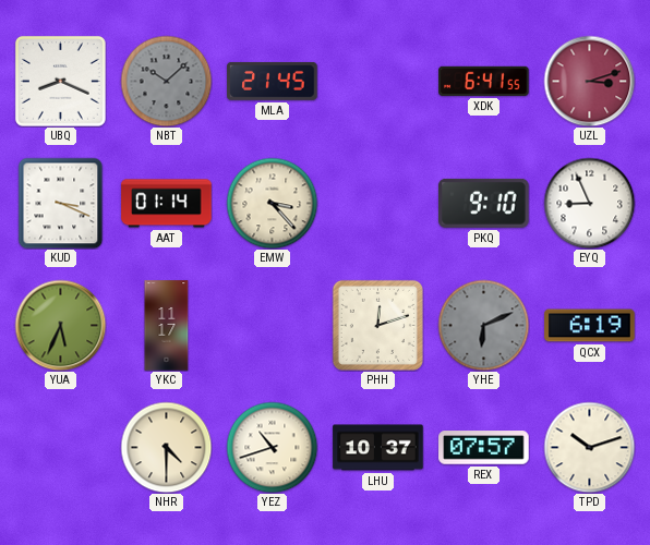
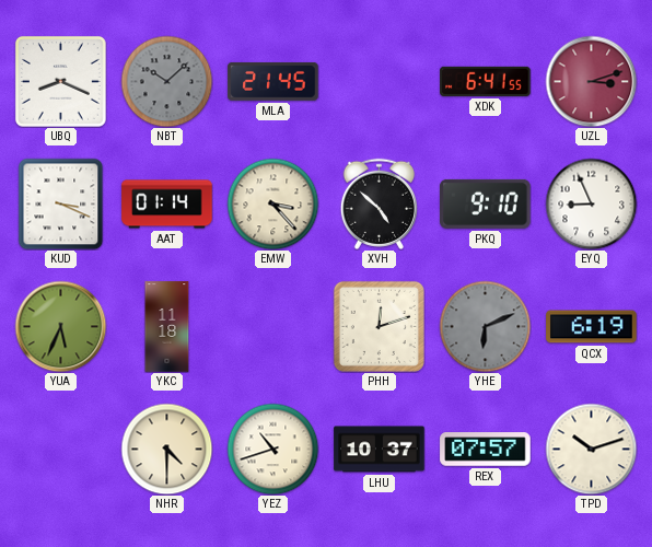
XVH: none -> 4:52
YKC: 11:17 -> 11:18
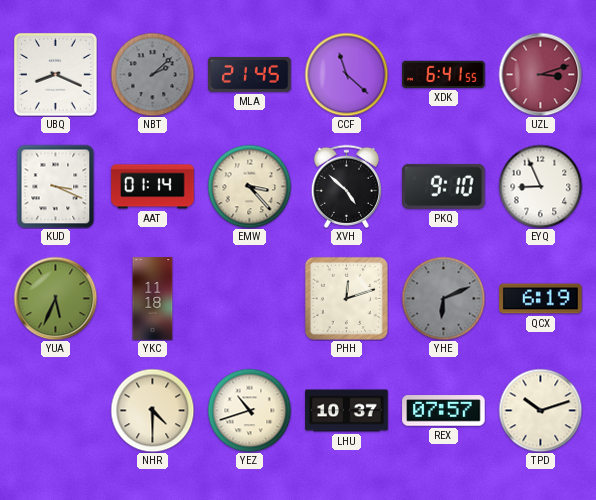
NBT: 10:08 -> 2:08
CCF: none -> 11:22
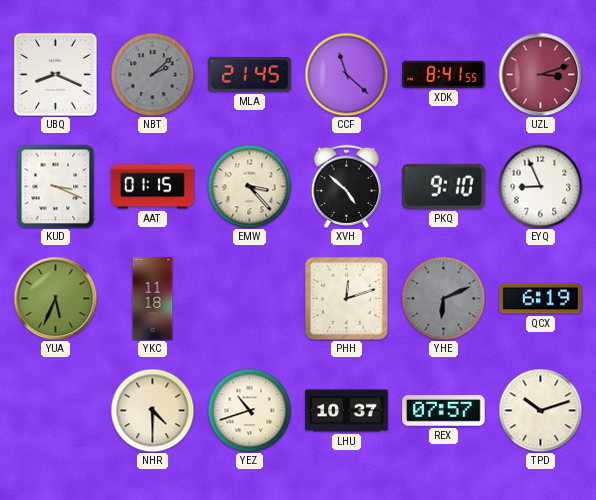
XDK: 6:41 -> 8:41
AAT: 01:14 -> 01:15
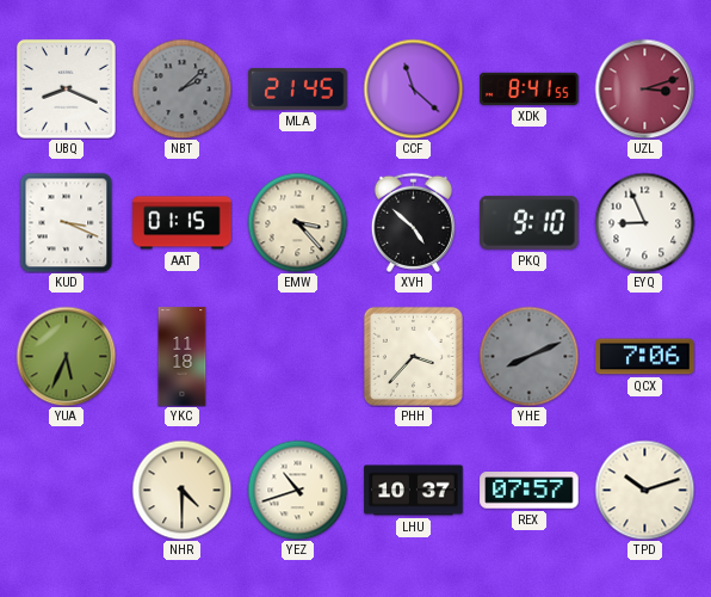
PHH: 12:12 -> 3:37
YHE: 6:11 -> 8:11
QCX: 6:19 -> 7:06
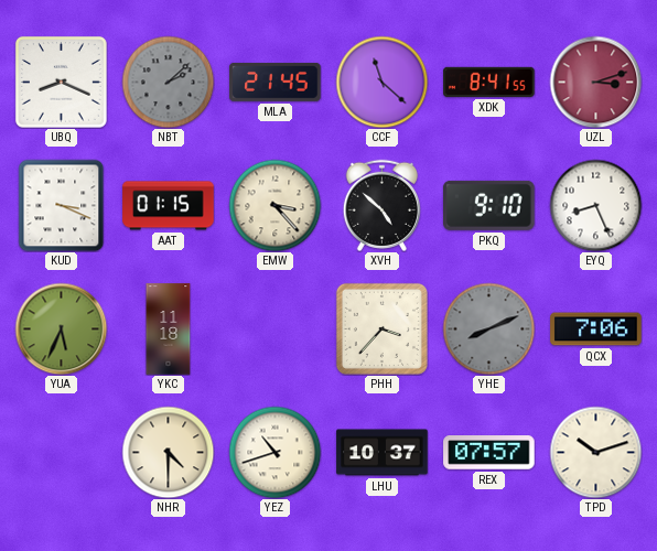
EYQ: 8:56 -> 8:26
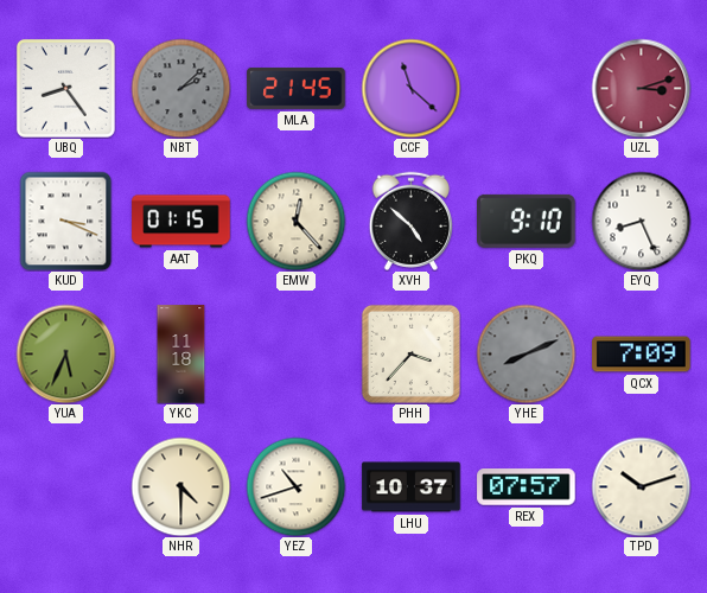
UBQ: 8:19 -> 8:24
XDK: 8:41 -> none
EMW: 3:23 -> 12:23
QCX: 7:06 -> 7:09
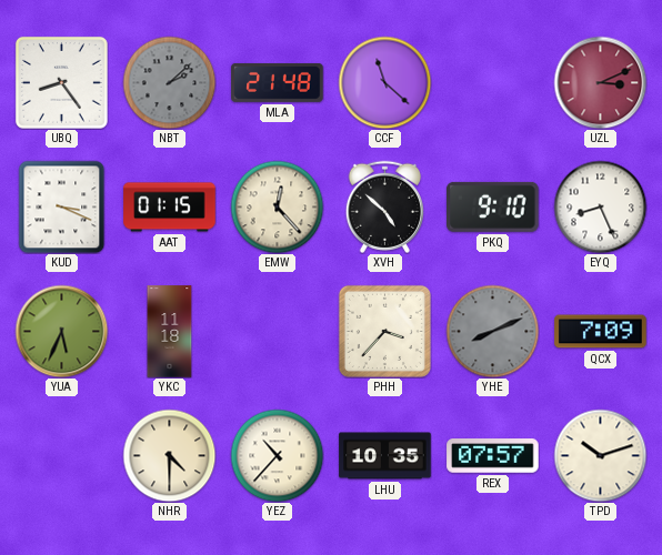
MLA: 21:45 -> 21:48
UZL: 3:12 -> 3:11
YEZ: 10:42 -> 10:37
LHU: 10:37 -> 10:35
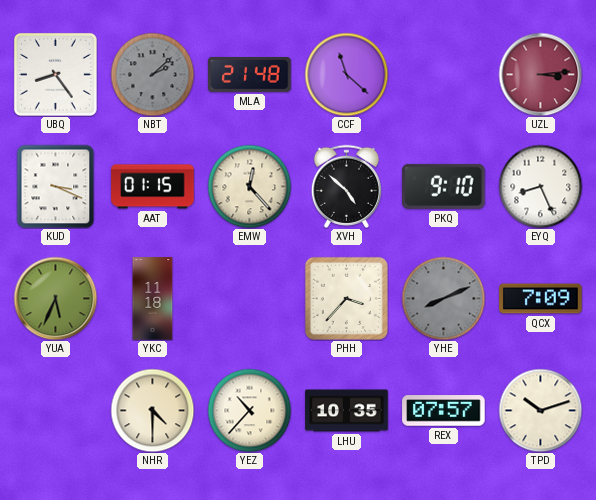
UZL: 3:11 -> 3:14
